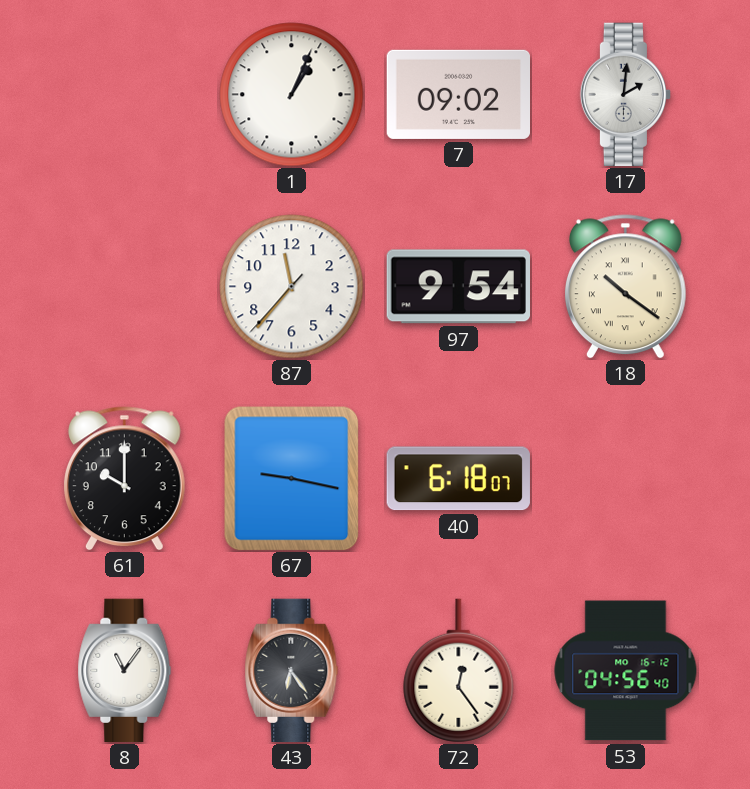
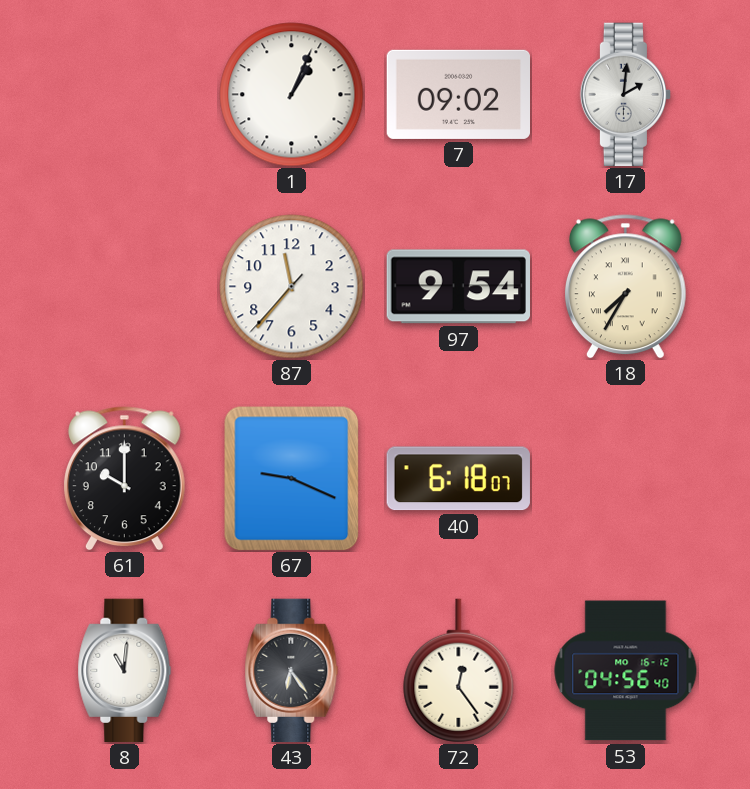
18: 10:21 -> 7:35
67: 9:17 -> 9:19
8: 11:06 -> 11:01
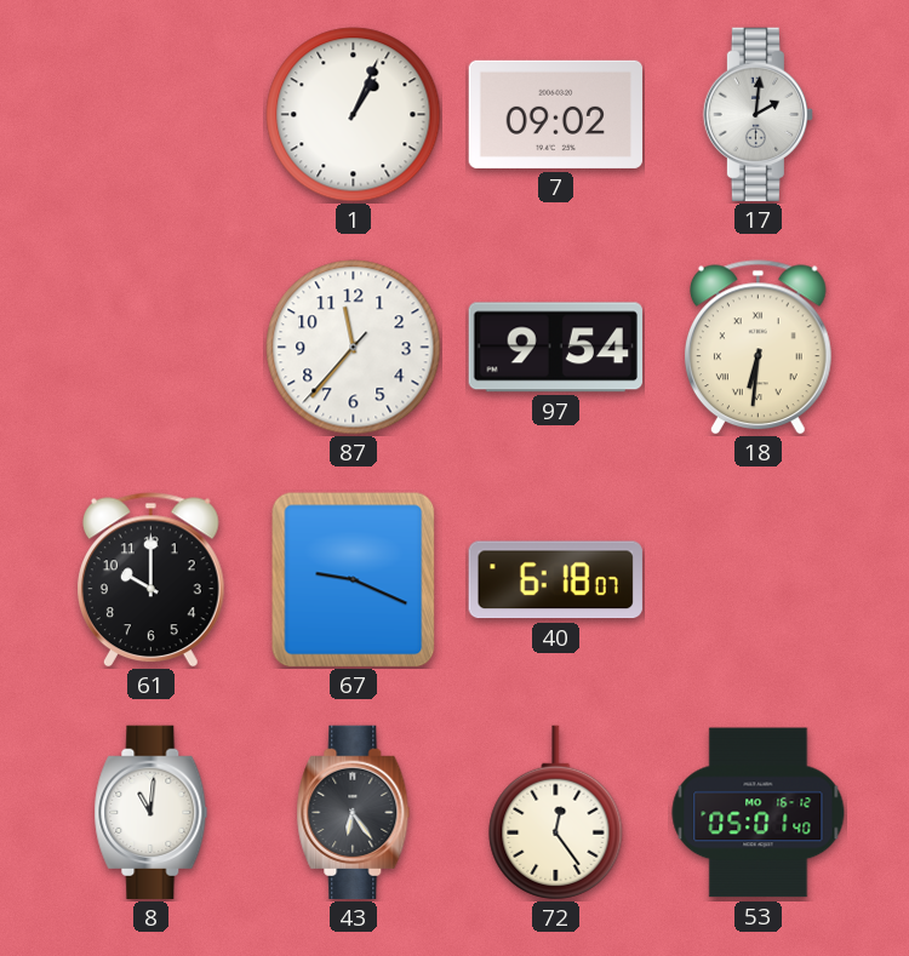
18: 7:35 -> 6:31
53: 04:56 -> 05:01
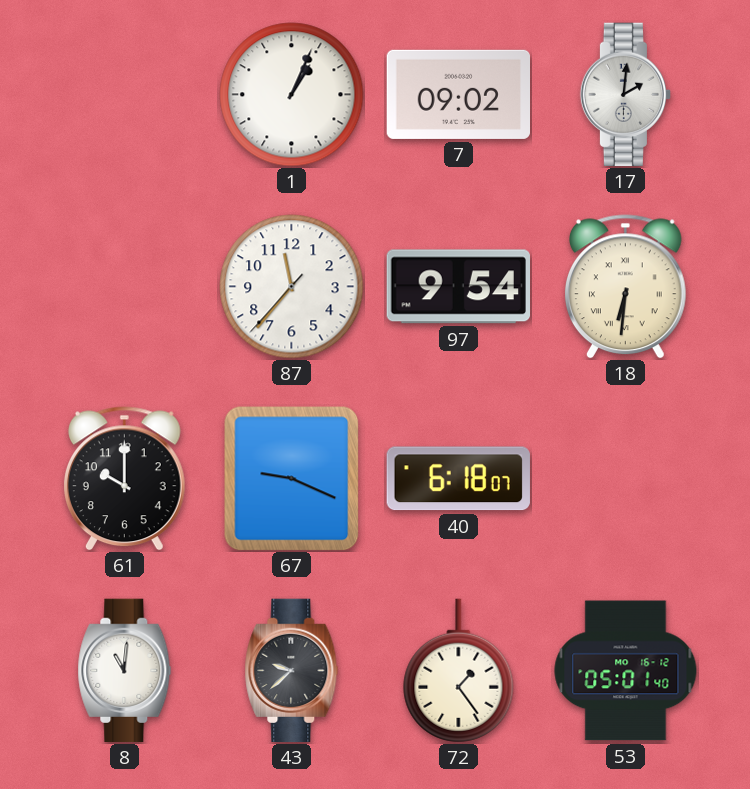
43: 6:24 -> 9:38
72: 12:24 -> 1:24
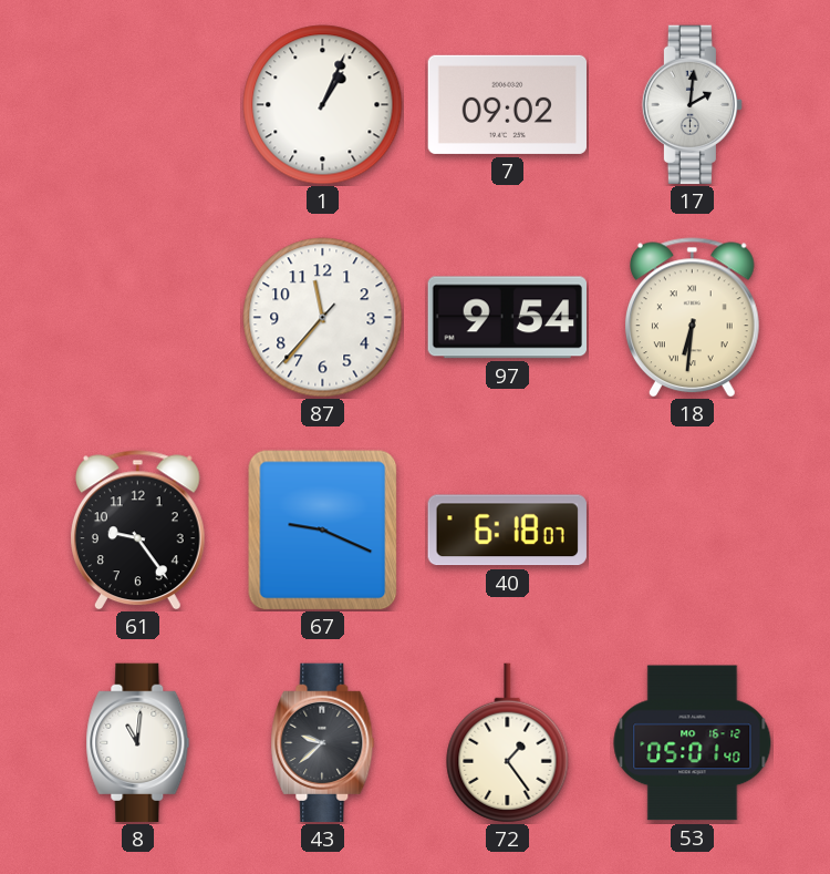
61: 10:00 -> 9:24
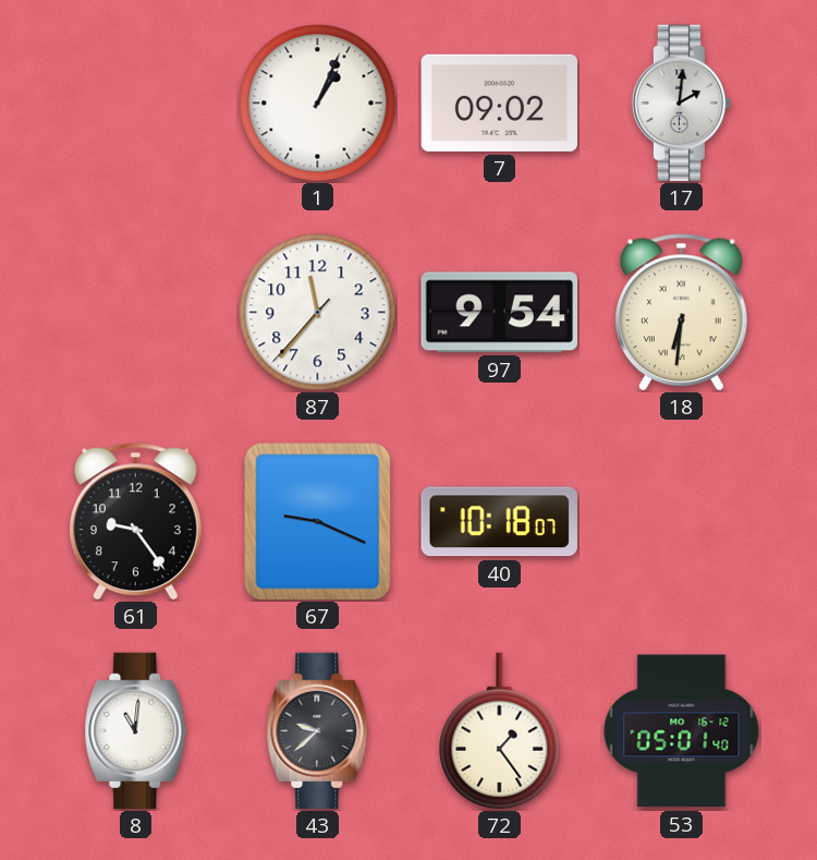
40: 6:18 -> 10:18
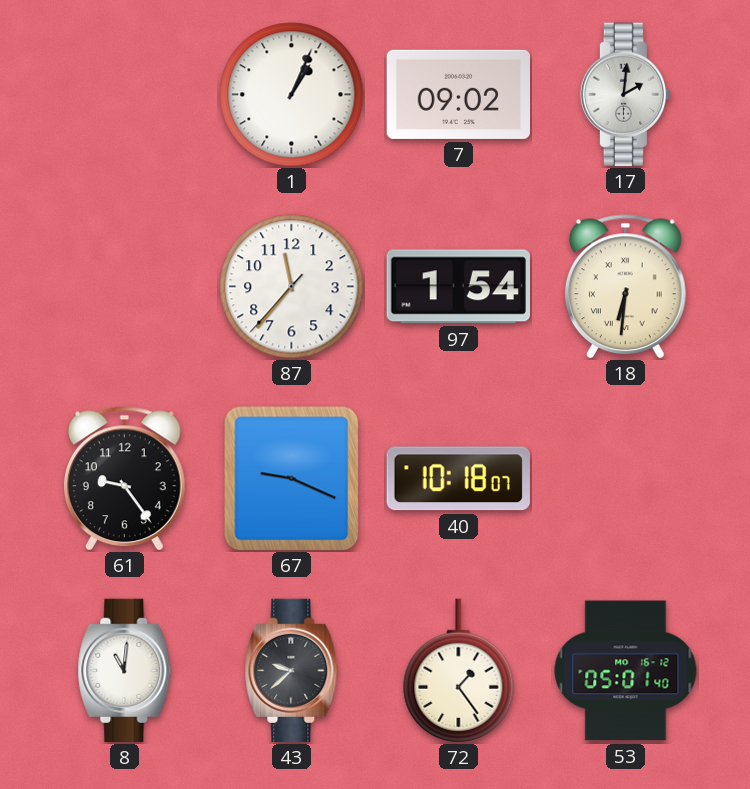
97: 9:54 -> 1:54
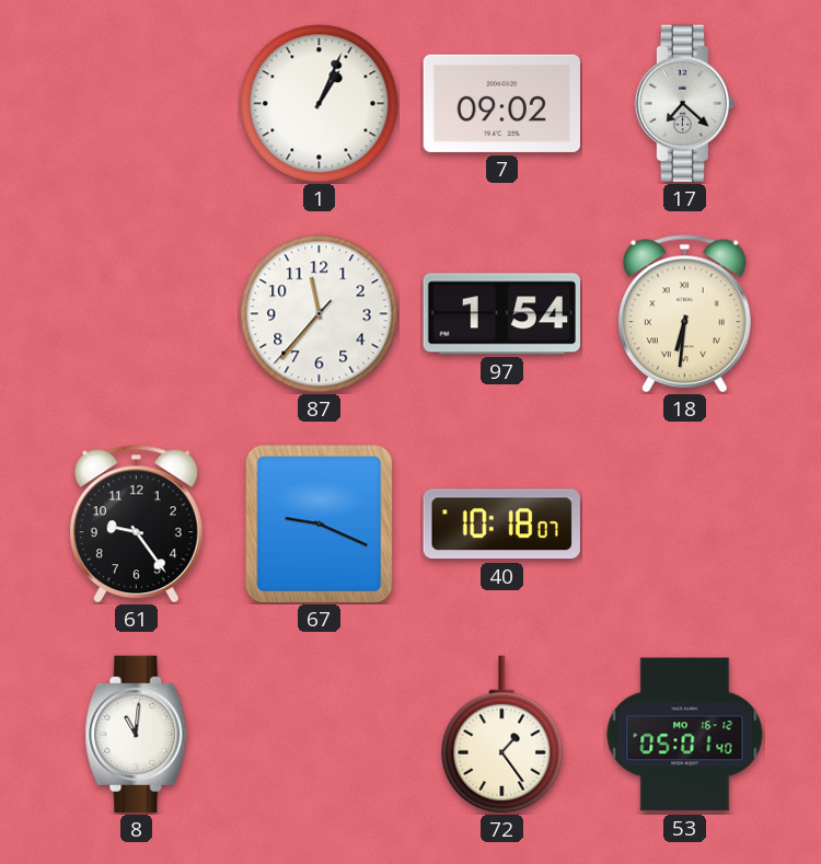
17: 2:01 -> 7:22
43: 9:38 -> none
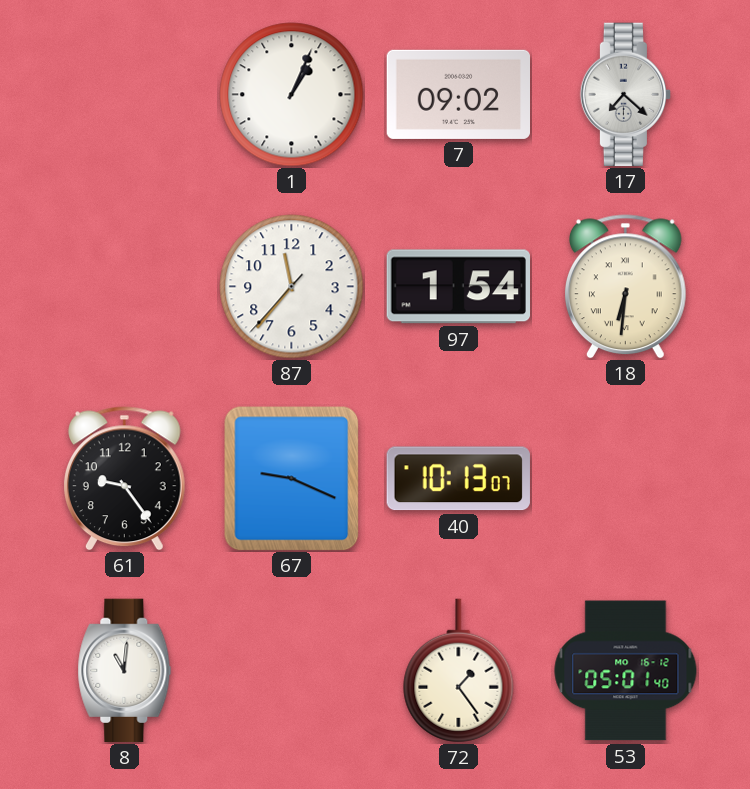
40: 10:18 -> 10:13
